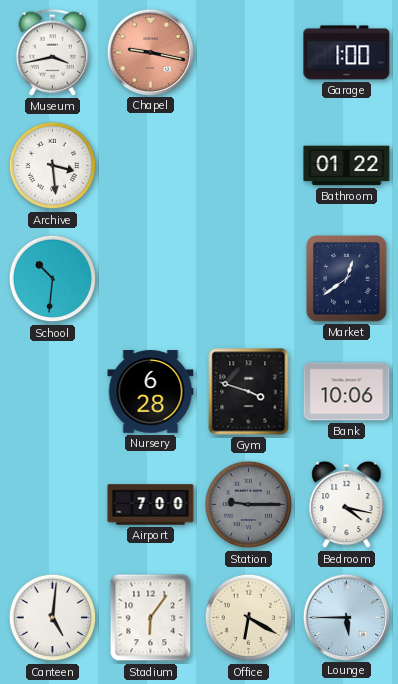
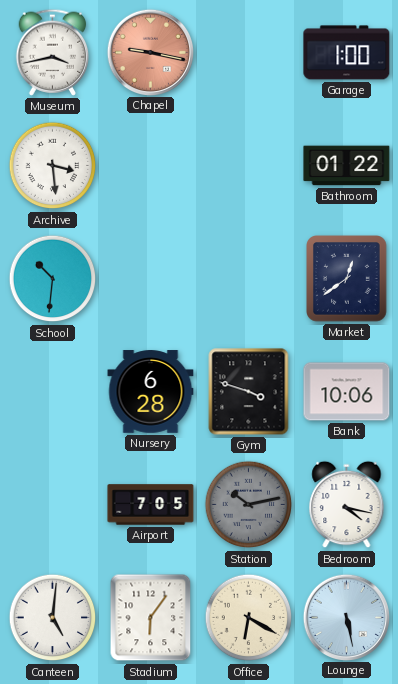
Airport: 7:00 -> 7:05
Station: 9:15 -> 10:13
Lounge: 5:45 -> 5:28
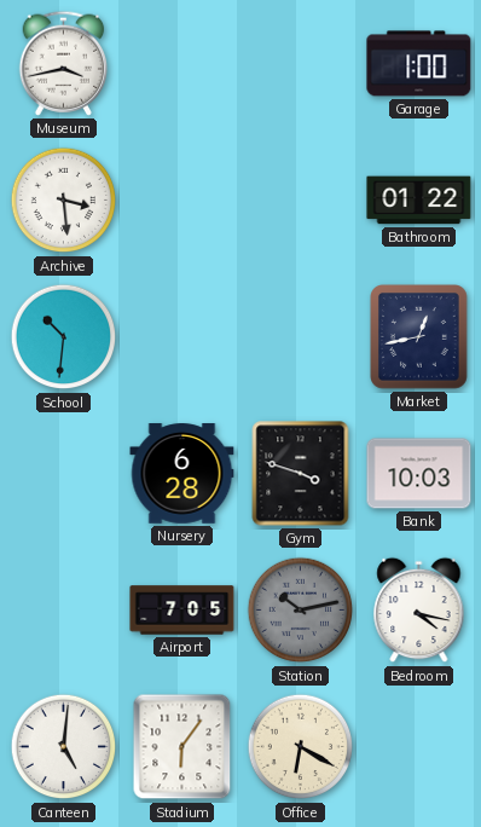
Chapel: 9:17 -> none
Market: 12:39 -> 12:43
Bank: 10:06 -> 10:03
Lounge: 5:28 -> none
